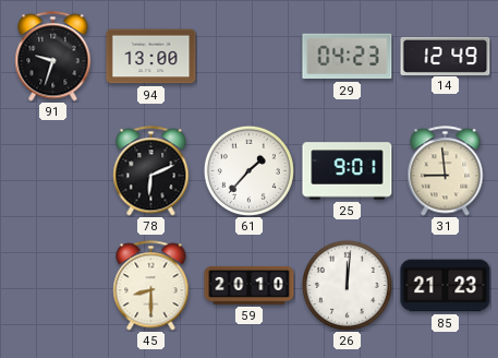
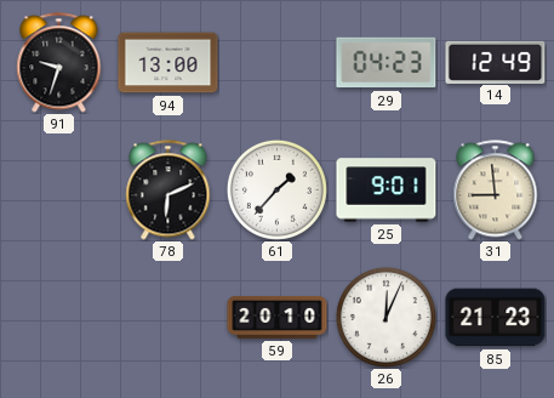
45: 8:30 -> none
26: 12:01 -> 12:04
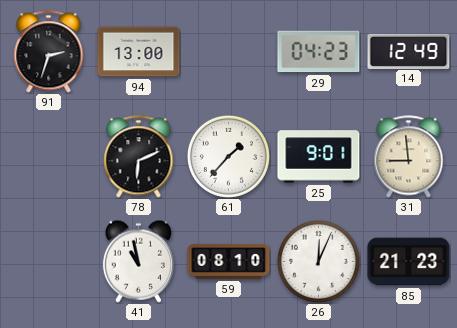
91: 9:33 -> 2:33
41: none -> 10:58
59: 20:10 -> 08:10
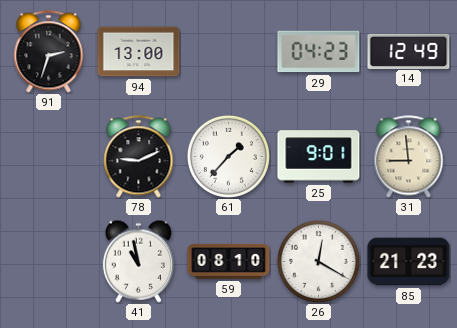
78: 6:11 -> 9:11
26: 12:04 -> 12:20
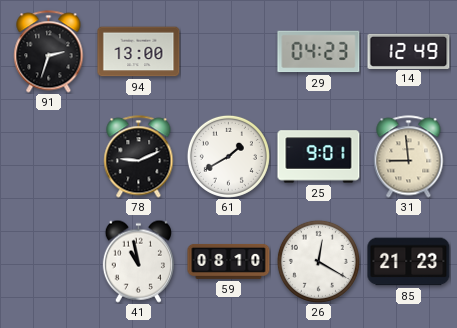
61: 1:37 -> 1:40
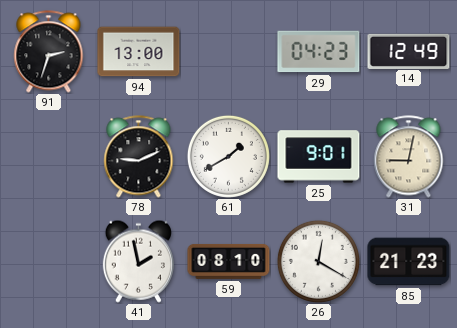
31: 8:59 -> 9:02
41: 10:58 -> 1:58
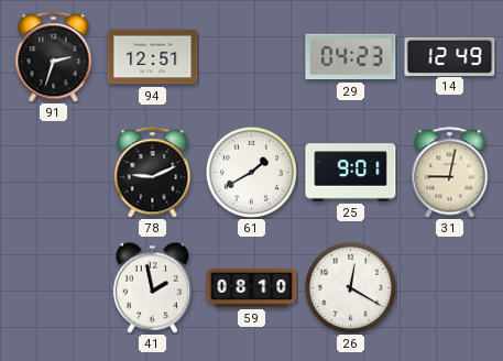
94: 13:00 -> 12:51
85: 21:23 -> none
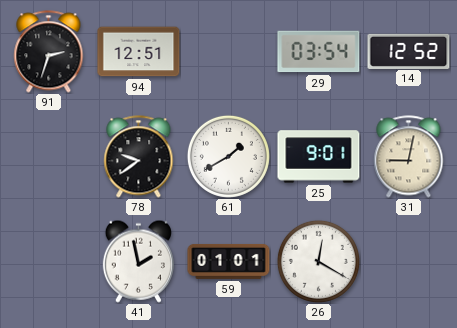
29: 04:23 -> 03:54
14: 12:49 -> 12:52
78: 9:11 -> 9:39
59: 08:10 -> 01:01
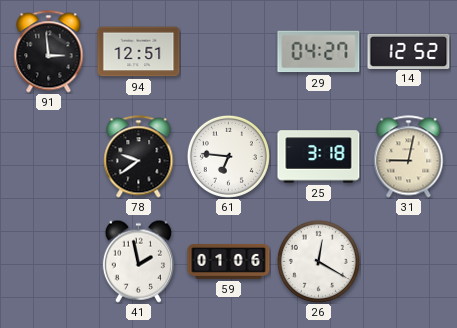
91: 2:33 -> 2:59
29: 03:54 -> 04:27
61: 1:40 -> 6:46
25: 9:01 -> 3:18
59: 01:01 -> 01:06
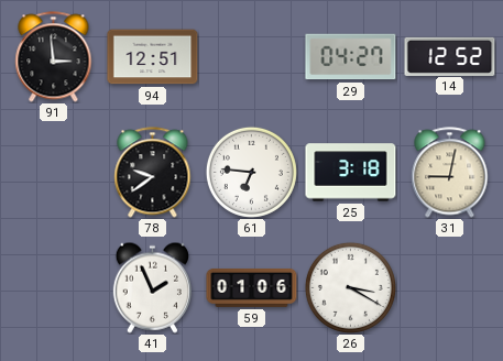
41: 1:58 -> 1:56
26: 12:20 -> 3:20
